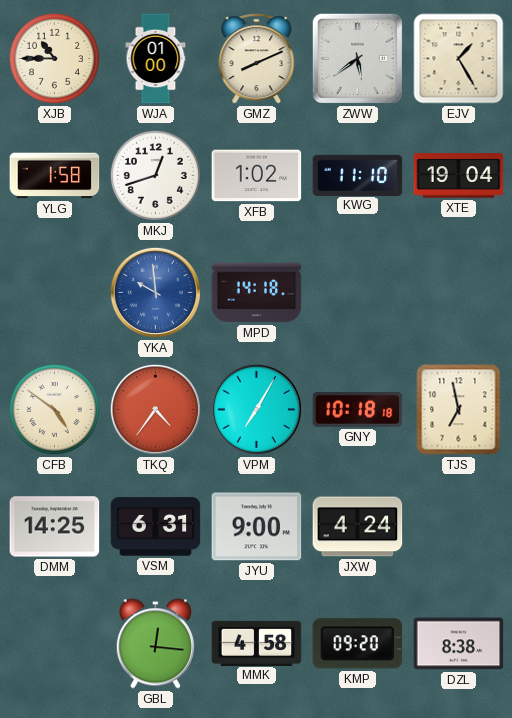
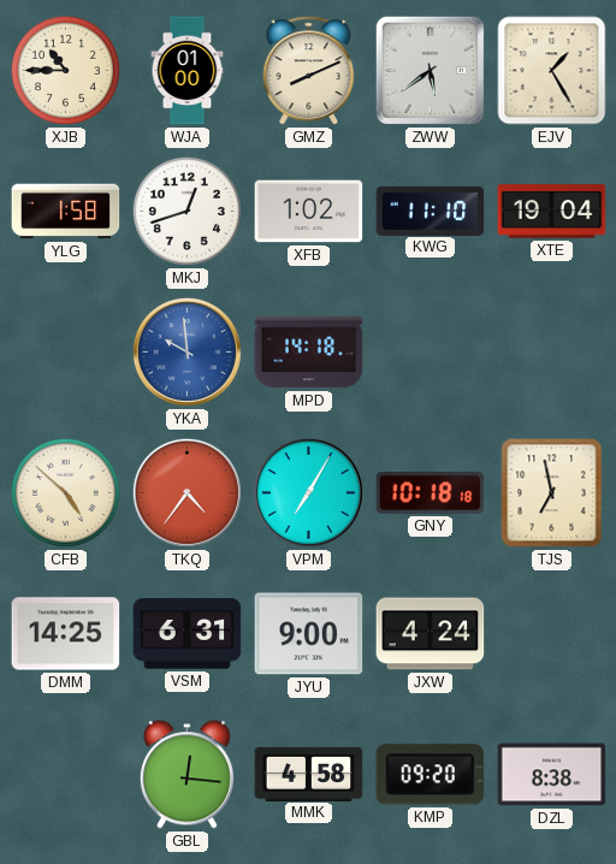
CFB: 4:51 -> 4:52
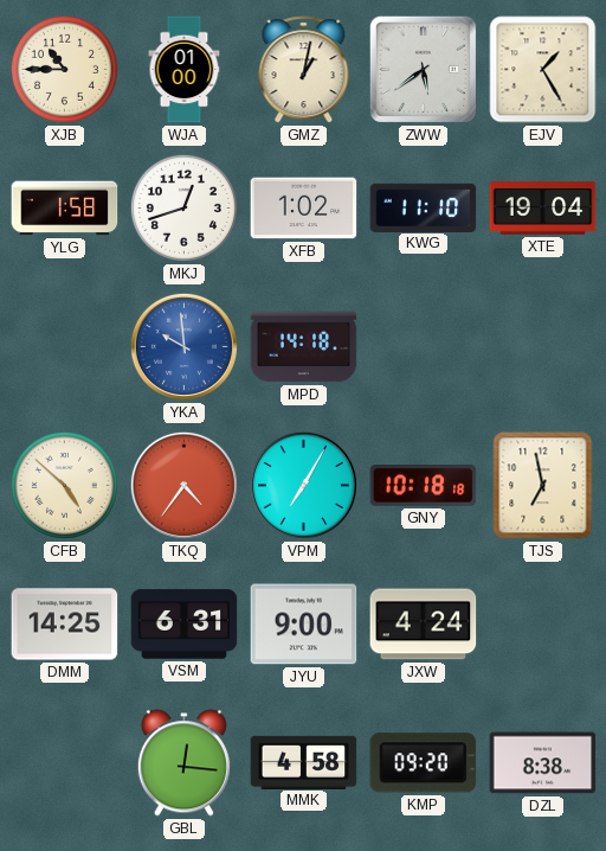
GMZ: 8:11 -> 1:02
